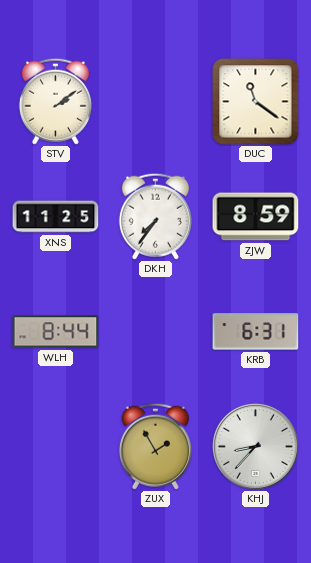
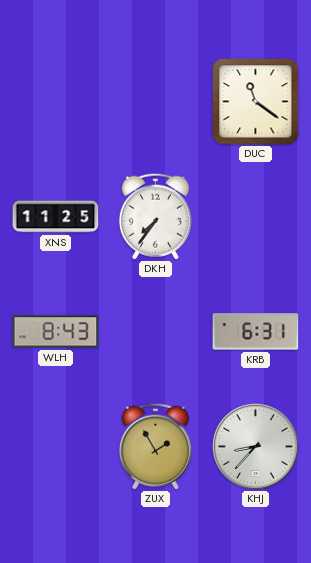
STV: 2:09 -> none
ZJW: 8:59 -> none
WLH: 8:44 -> 8:43
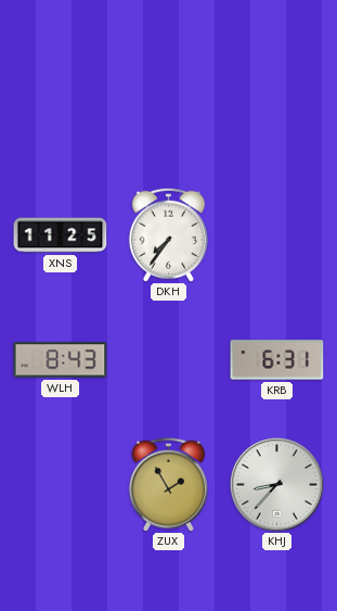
DUC: 11:21 -> none
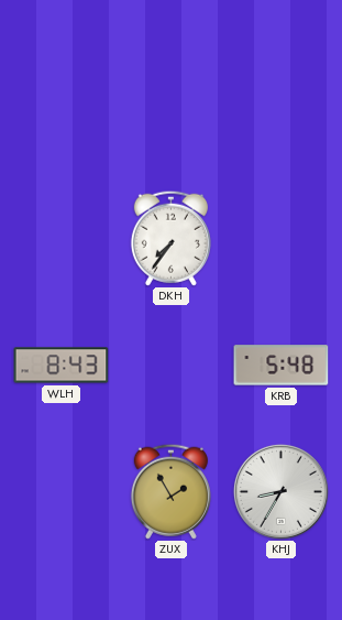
XNS: 11:25 -> none
KRB: 6:31 -> 5:48
KHJ: 8:37 -> 8:35
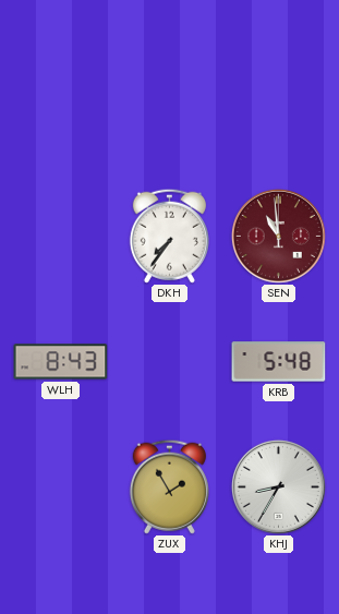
SEN: none -> 10:59
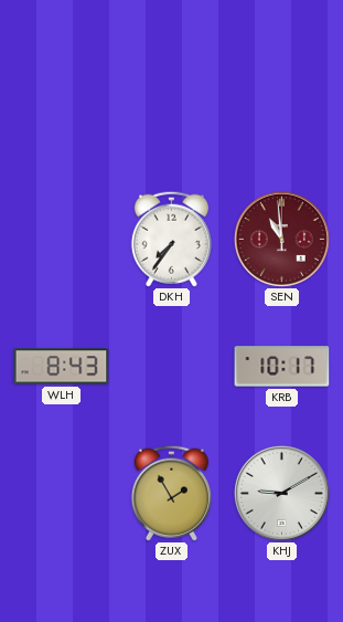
KRB: 5:48 -> 10:17
KHJ: 8:35 -> 9:10
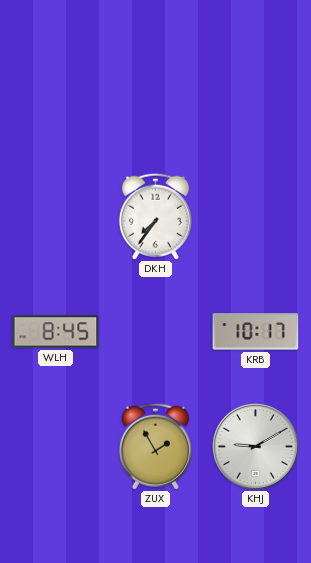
SEN: 10:59 -> none
WLH: 8:43 -> 8:45
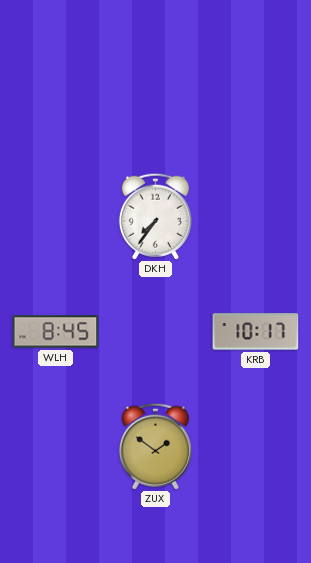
ZUX: 1:55 -> 1:51
KHJ: 9:10 -> none
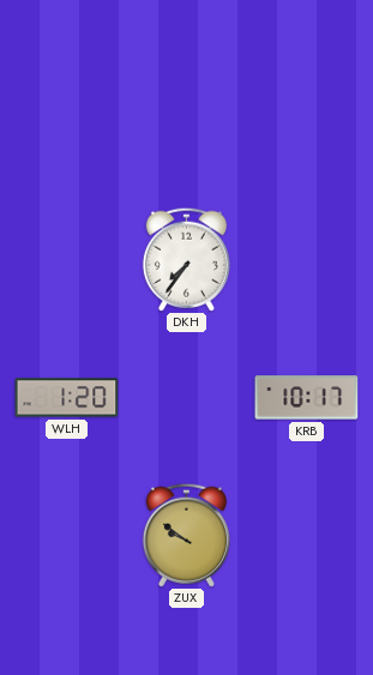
WLH: 8:45 -> 1:20
ZUX: 1:51 -> 9:51
